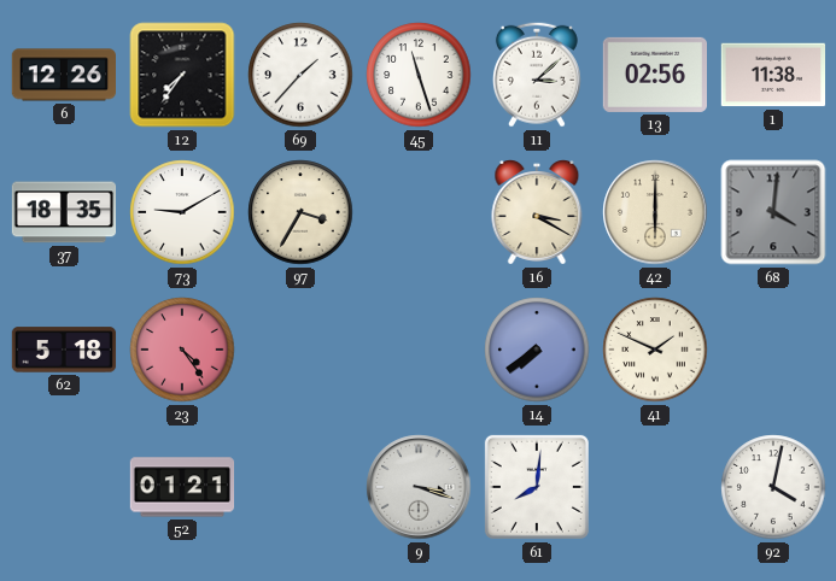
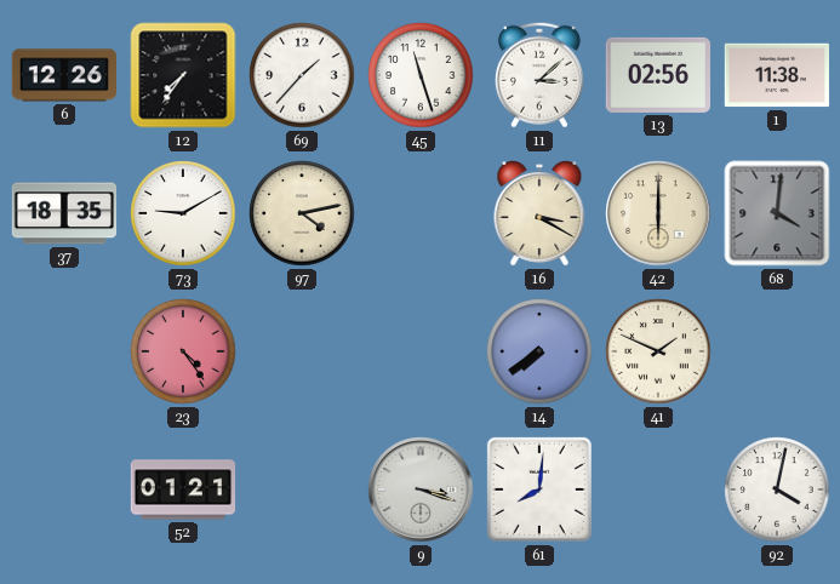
97: 3:35 -> 4:13
62: 5:18 -> none
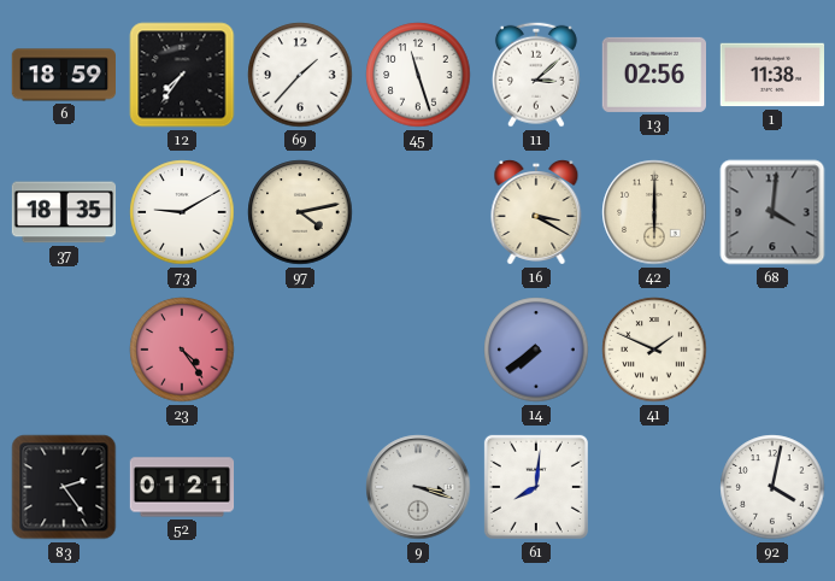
6: 12:26 -> 18:59
83: none -> 2:24
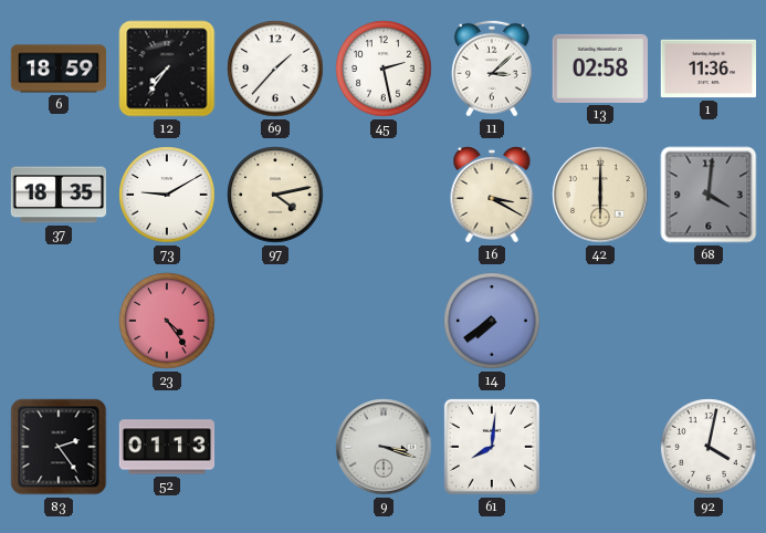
45: 11:27 -> 2:28
13: 02:56 -> 02:58
1: 11:38 -> 11:36
41: 1:49 -> none
52: 01:21 -> 01:13
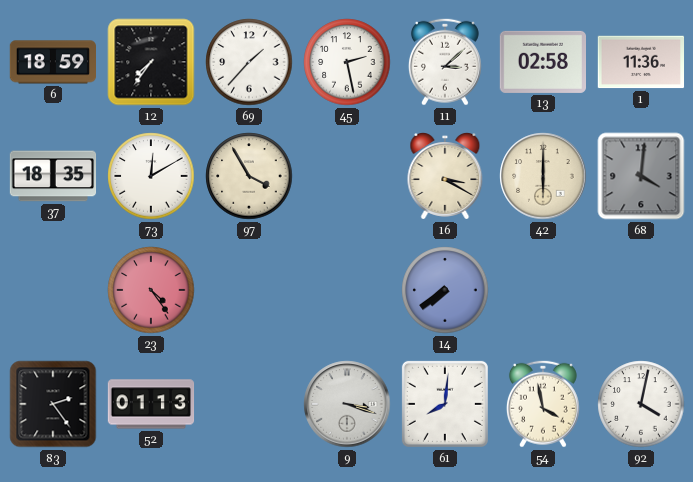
73: 9:10 -> 12:10
97: 4:13 -> 3:55
54: none -> 3:58
